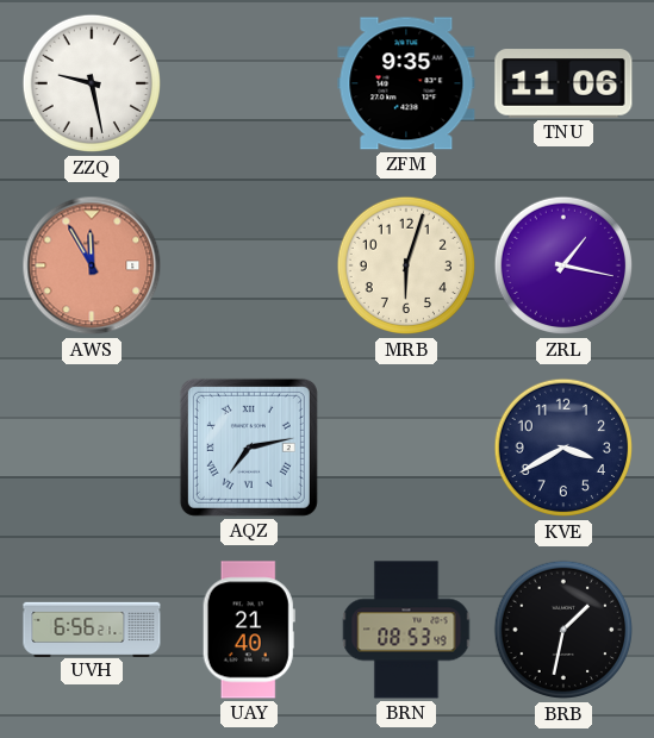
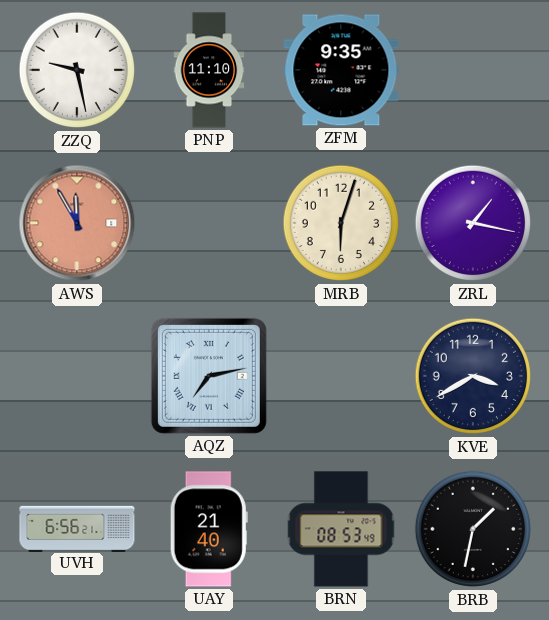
PNP: none -> 11:10
TNU: 11:06 -> none
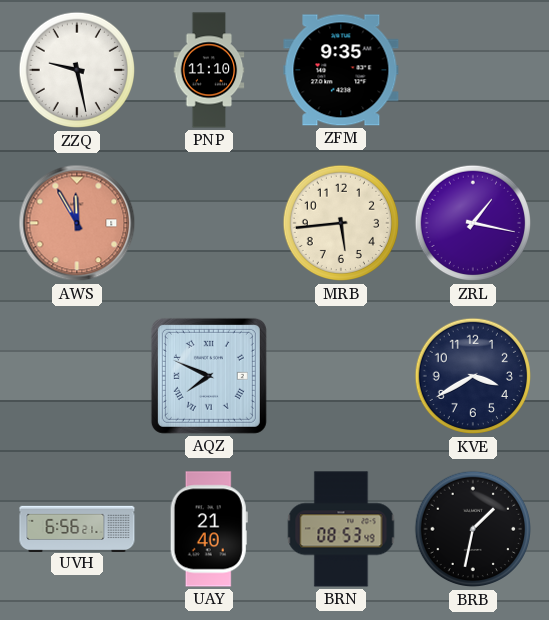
MRB: 6:03 -> 5:44
AQZ: 7:13 -> 7:49
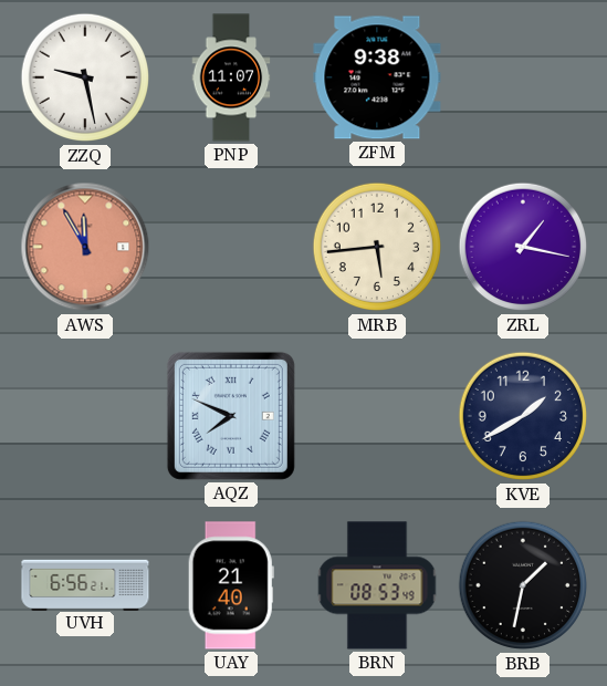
PNP: 11:10 -> 11:07
ZFM: 9:35 -> 9:38
KVE: 3:40 -> 1:40
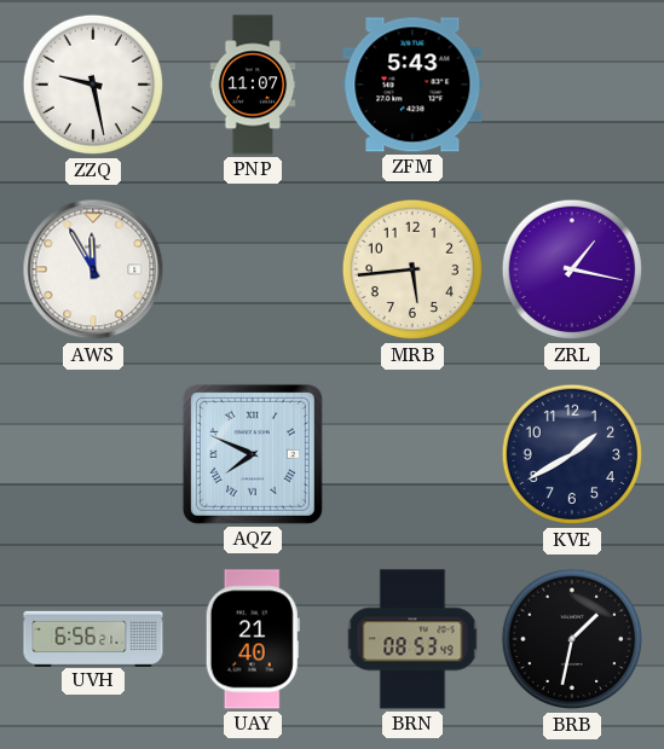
ZFM: 9:38 -> 5:43
AWS dial: salmon -> white
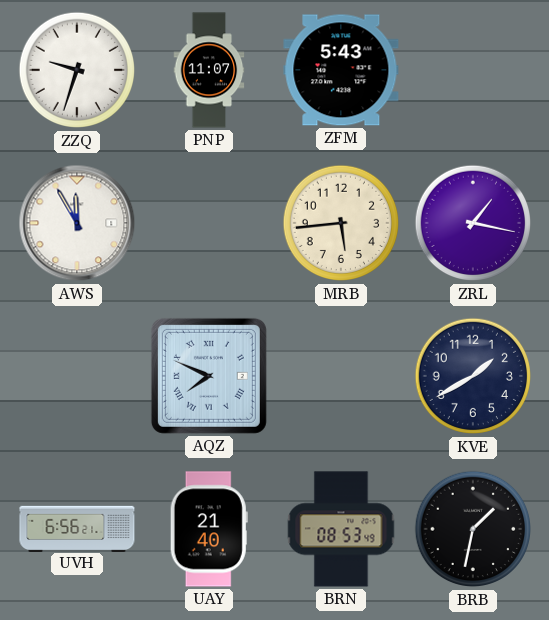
ZZQ: 9:28 -> 9:33
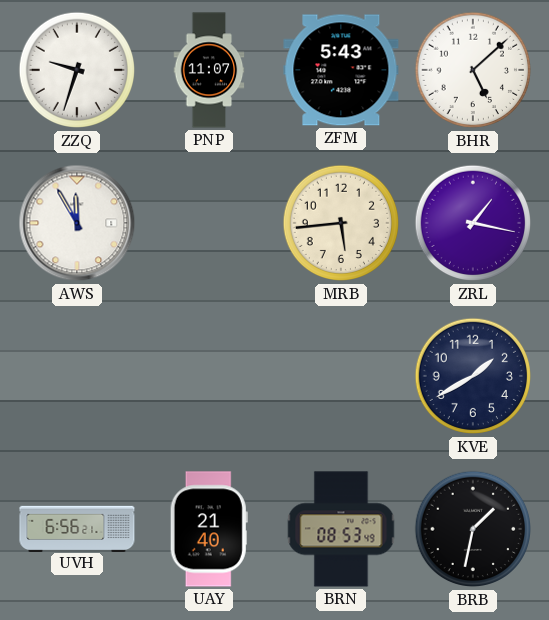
BHR: none -> 5:08
AQZ: 7:49 -> none
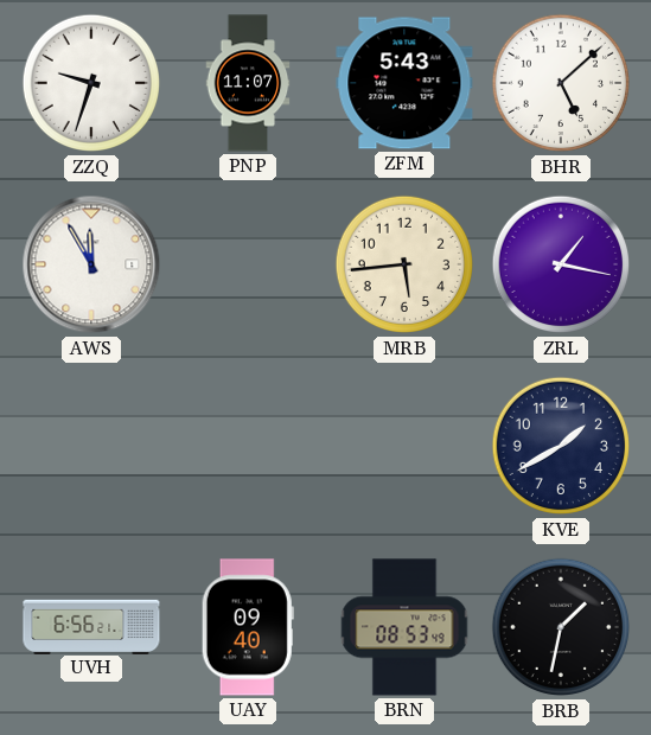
UAY: 21:40 -> 09:40
